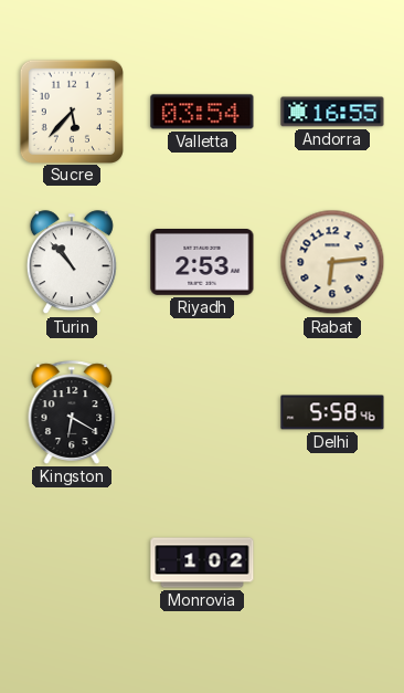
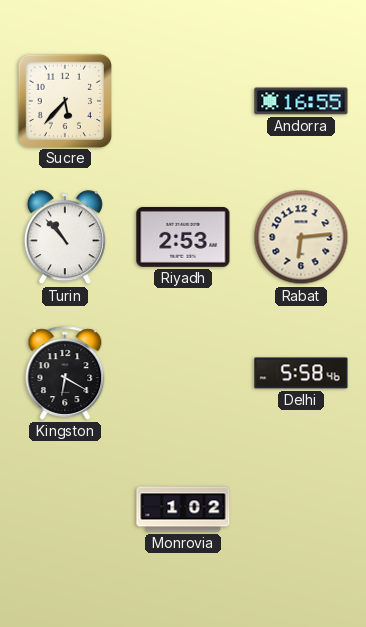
Valletta: 03:54 -> none
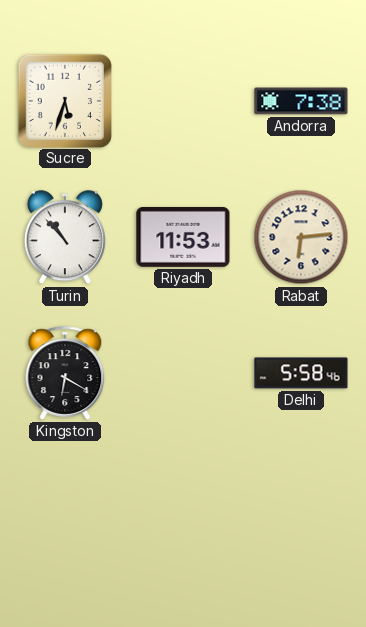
Sucre: 5:37 -> 5:33
Andorra: 16:55 -> 7:38
Riyadh: 2:53 -> 11:53
Monrovia: 1:02 -> none
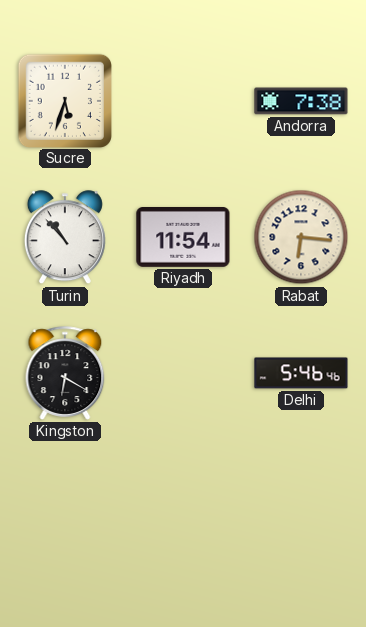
Riyadh: 11:53 -> 11:54
Rabat: 6:14 -> 6:16
Delhi: 5:58 -> 5:46
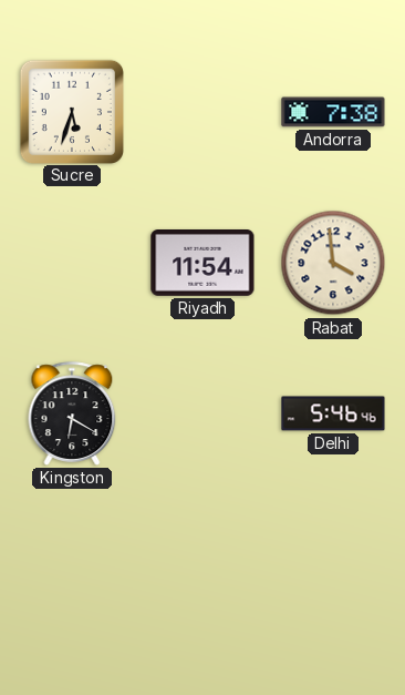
Turin: 10:53 -> none
Rabat: 6:16 -> 3:59
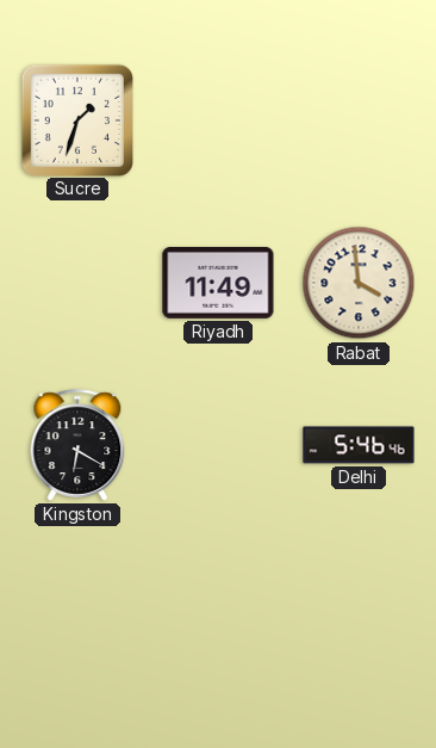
Sucre: 5:33 -> 1:33
Andorra: 7:38 -> none
Riyadh: 11:54 -> 11:49
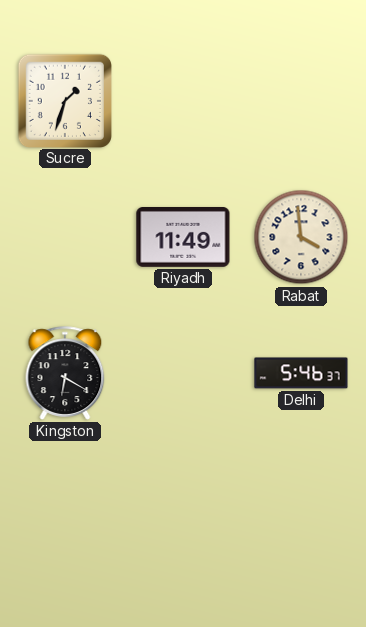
Delhi: 5:46:46 -> 5:46:37
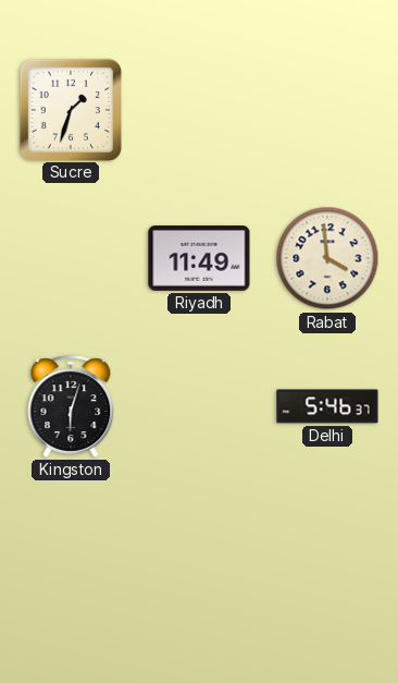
Kingston: 6:20 -> 6:03
